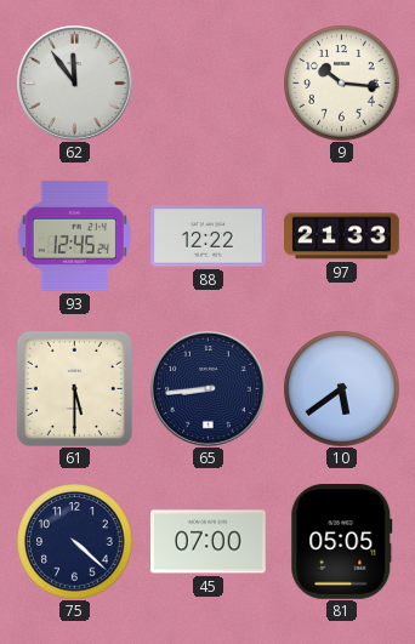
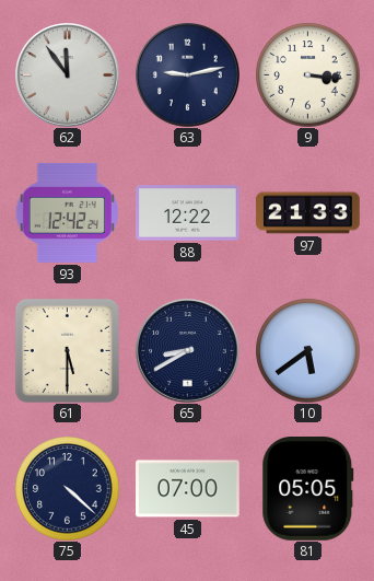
63: none -> 9:13
9: 10:16 -> 3:16
93: 12:45 -> 12:42
65: 8:44 -> 8:40
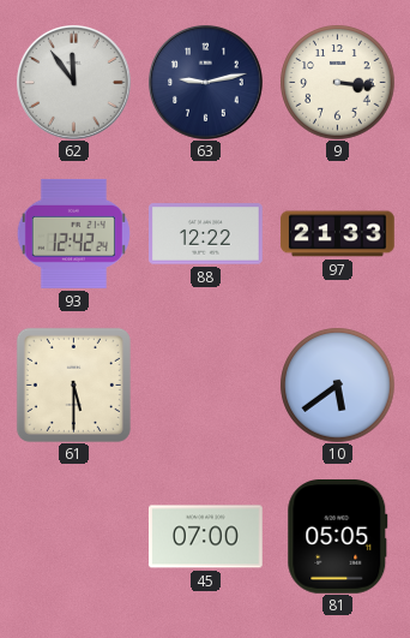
65: 8:40 -> none
75: 4:22 -> none
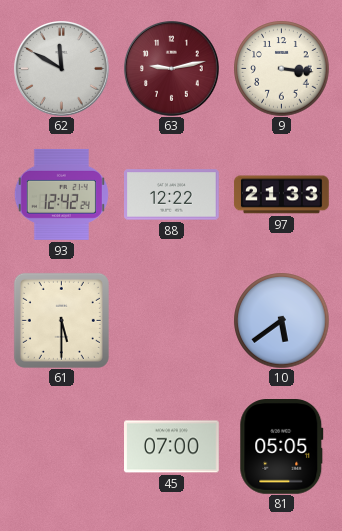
62: 11:54 -> 11:50
63 dial: navy -> burgundy
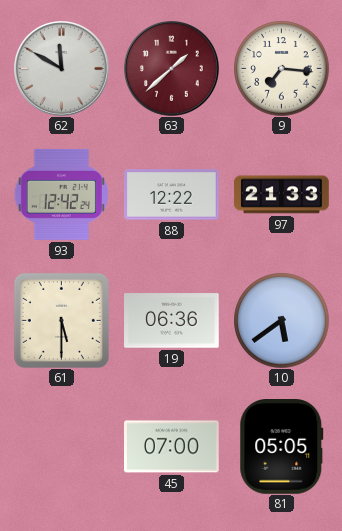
63: 9:13 -> 1:38
9: 3:16 -> 7:16
19: none -> 06:36
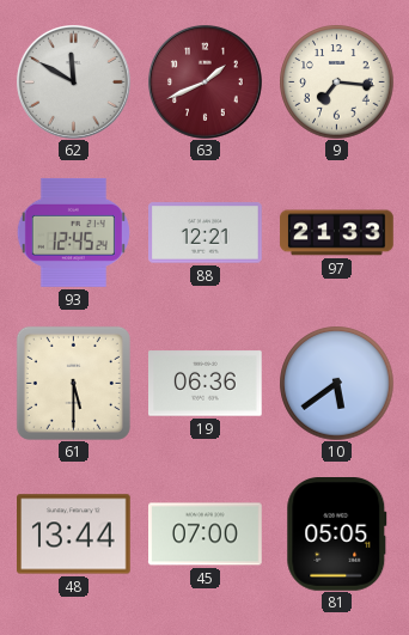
63: 1:38 -> 1:41
93: 12:42 -> 12:45
88: 12:22 -> 12:21
48: none -> 13:44
